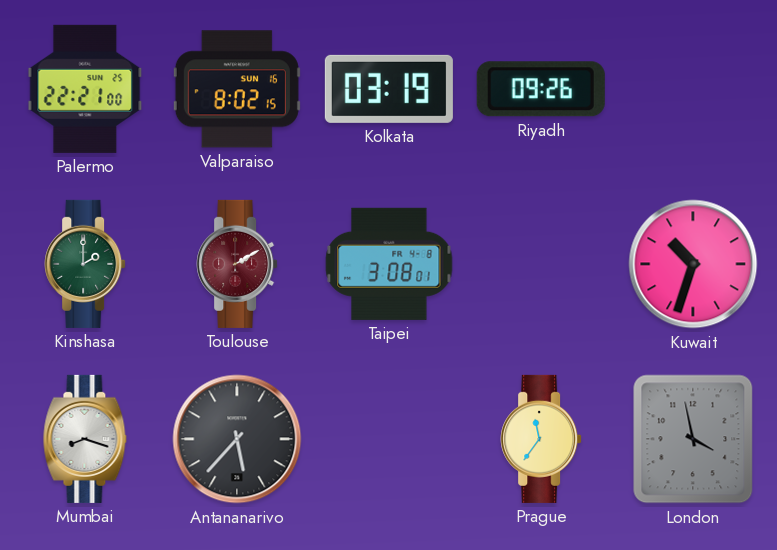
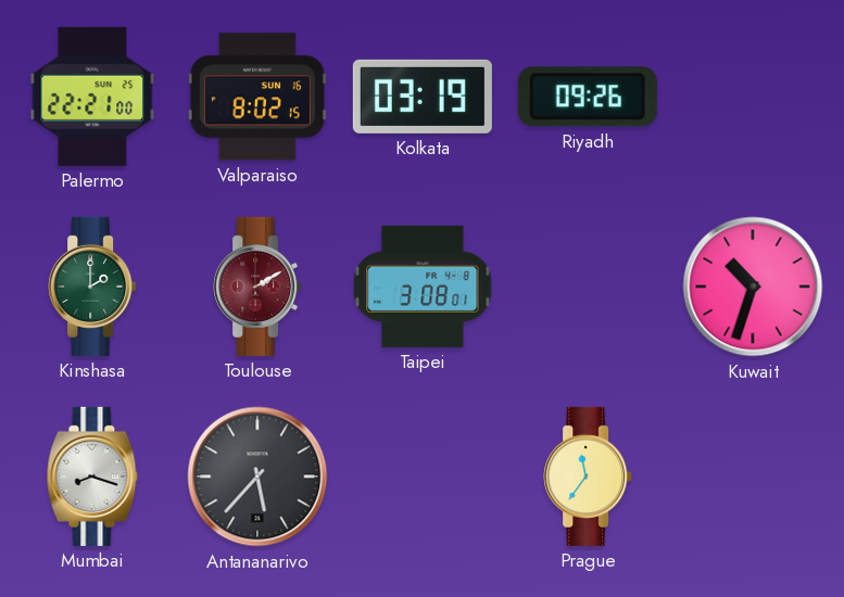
London: 3:58 -> none
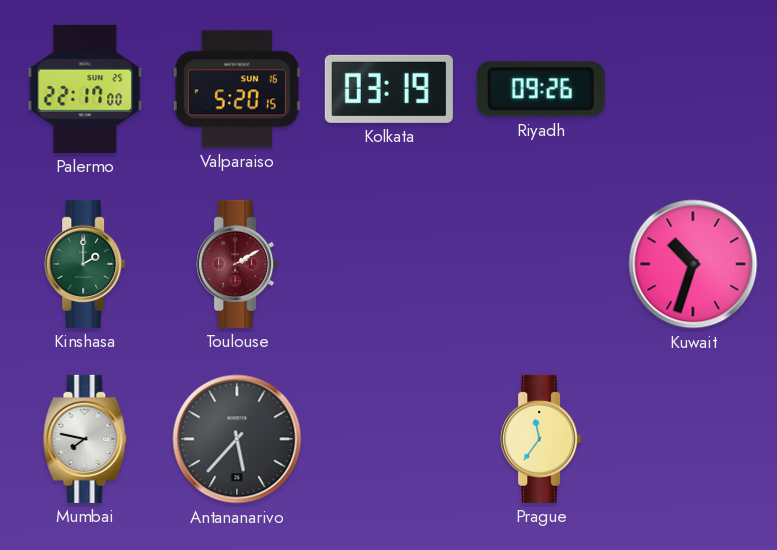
Palermo: 22:21 -> 22:17
Valparaiso: 8:02 -> 5:20
Taipei: 3:08 -> none
Mumbai: 8:18 -> 7:47
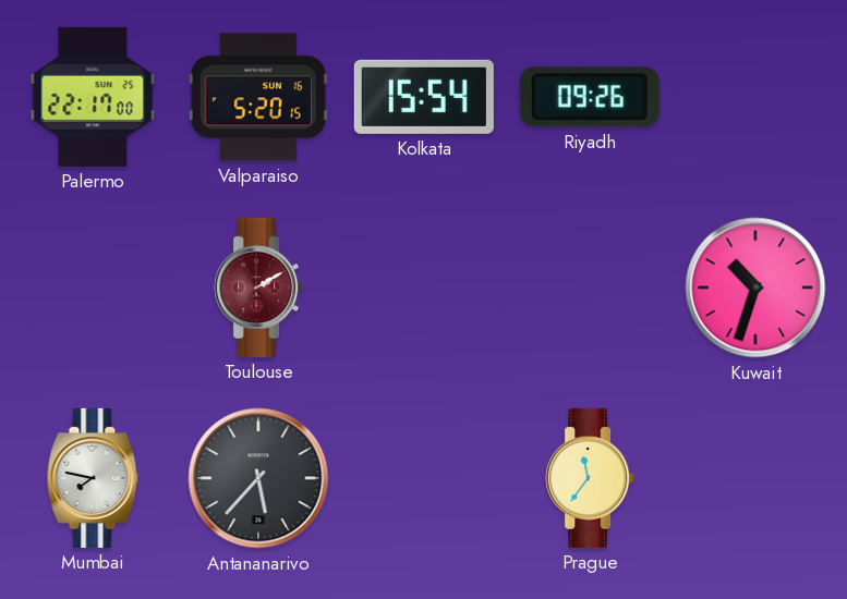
Kolkata: 03:19 -> 15:54
Kinshasa: 2:00 -> none
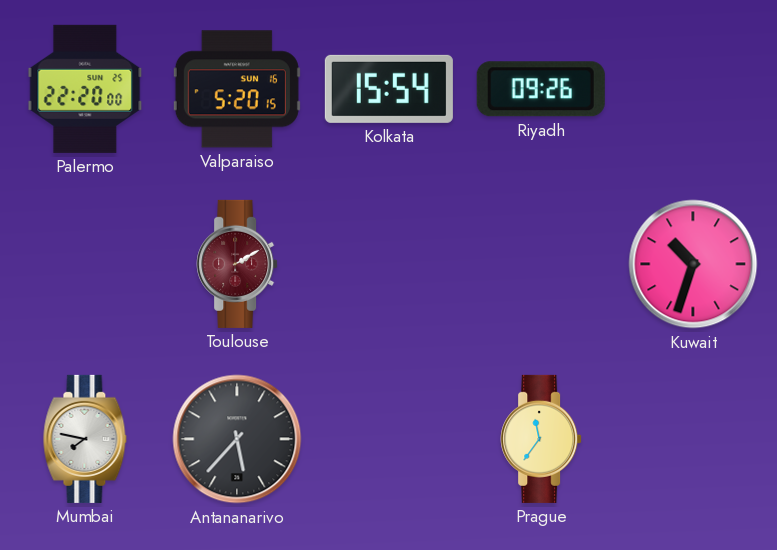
Palermo: 22:17 -> 22:20
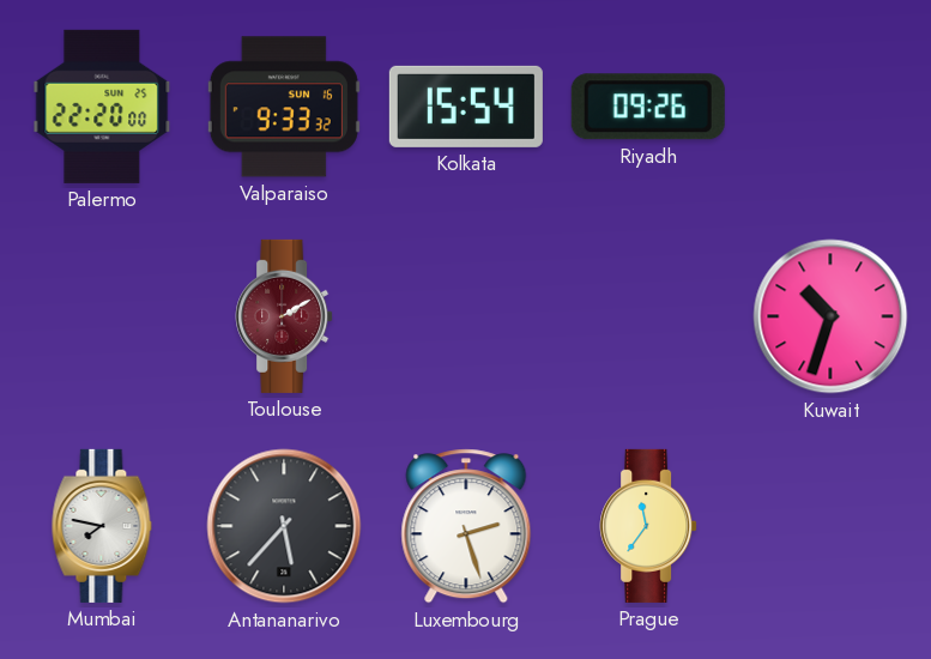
Valparaiso: 5:20 -> 9:33
Luxembourg: none -> 2:27
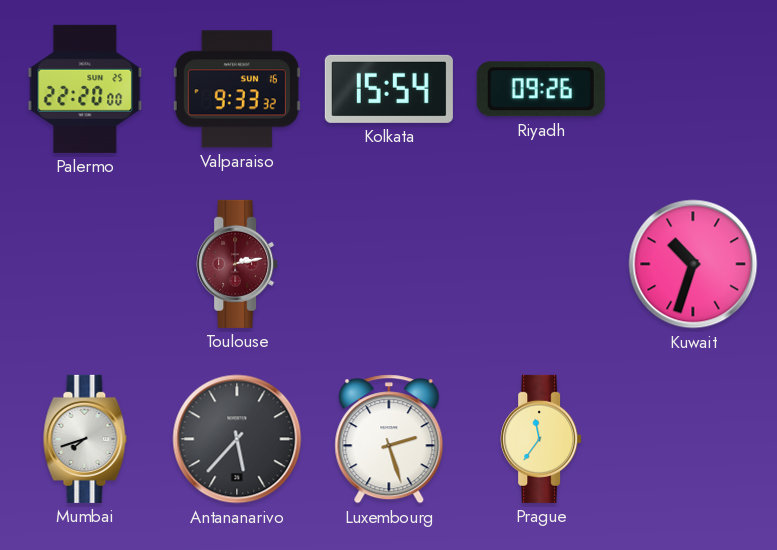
Toulouse: 2:10 -> 2:13
Mumbai: 7:47 -> 7:42
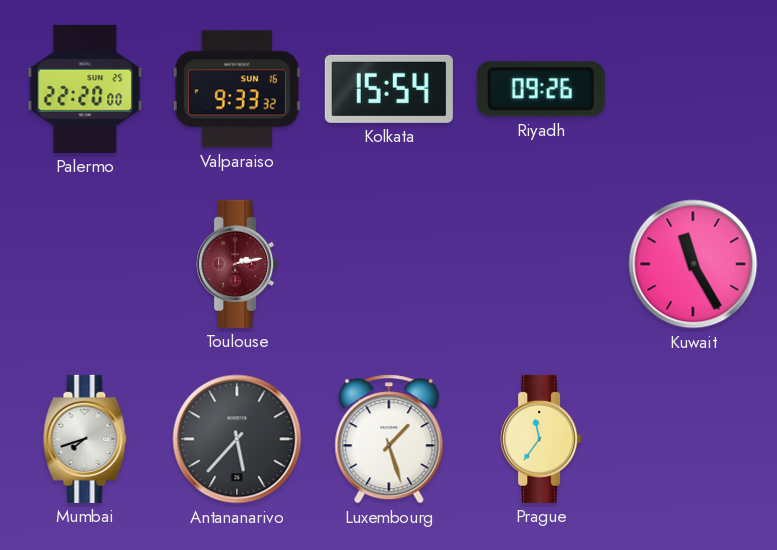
Kuwait: 10:33 -> 11:25
Luxembourg: 2:27 -> 1:27
